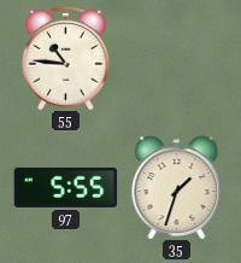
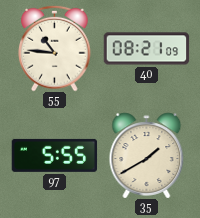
40: none -> 08:21
35: 1:33 -> 1:40
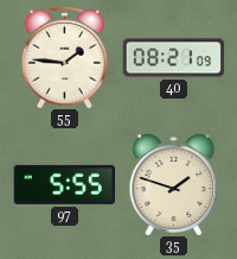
55: 10:46 -> 1:46
35: 1:40 -> 1:48
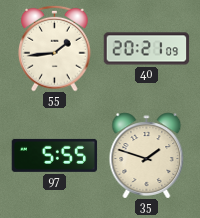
55: 1:46 -> 1:44
40: 08:21 -> 20:21
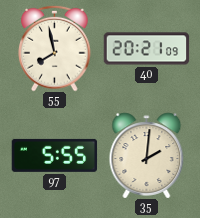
55: 1:44 -> 7:58
35: 1:48 -> 2:01
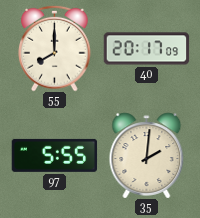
55: 7:58 -> 8:00
40: 20:21 -> 20:17
